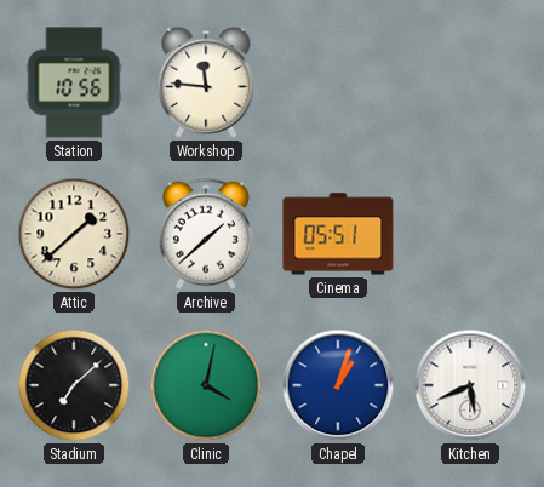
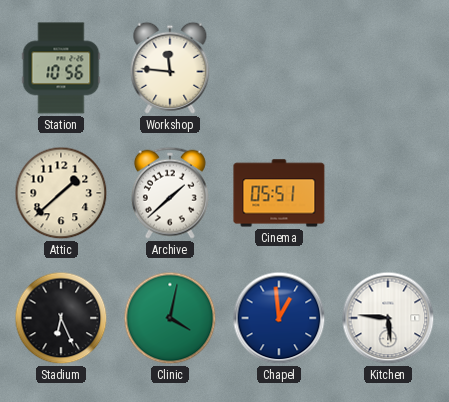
Stadium: 7:08 -> 6:26
Chapel: 1:03 -> 12:59
Kitchen: 5:41 -> 5:46
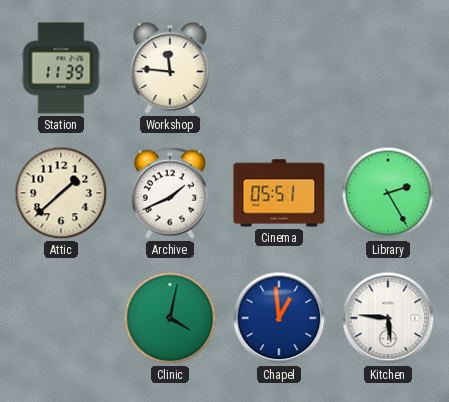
Station: 10:56 -> 11:39
Archive: 1:38 -> 1:41
Library: none -> 2:25
Stadium: 6:26 -> none
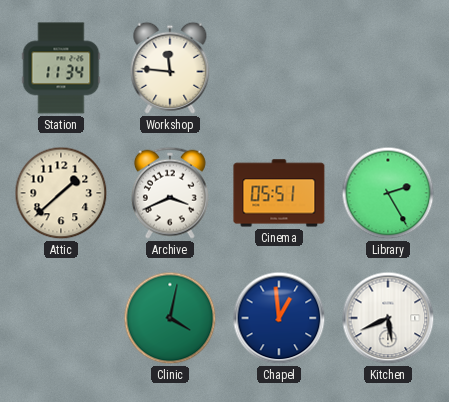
Station: 11:39 -> 11:34
Archive: 1:41 -> 3:41
Kitchen: 5:46 -> 5:41
